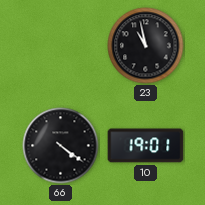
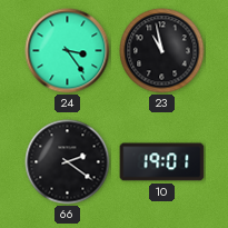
24: none -> 3:24
66: 4:21 -> 2:21
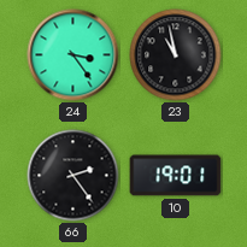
66: 2:21 -> 2:24
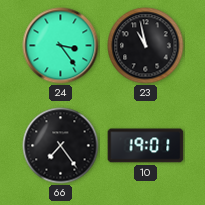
66: 2:24 -> 7:24
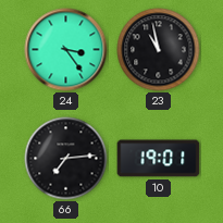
66: 7:24 -> 7:14
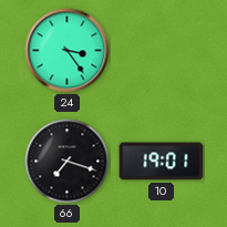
23: 10:58 -> none
66: 7:14 -> 7:18
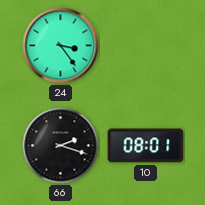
66: 7:18 -> 2:18
10: 19:01 -> 08:01
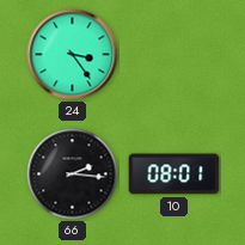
66: 2:18 -> 2:16
